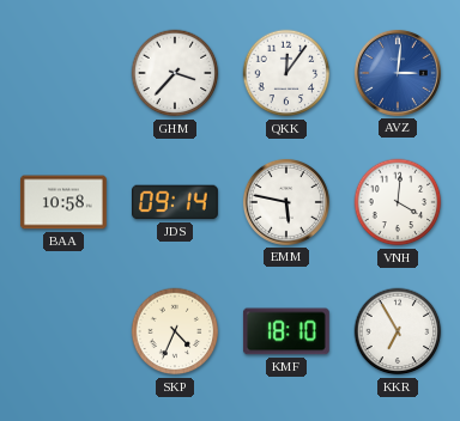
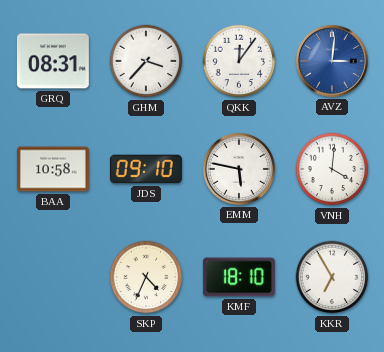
GRQ: none -> 08:31
JDS: 09:14 -> 09:10
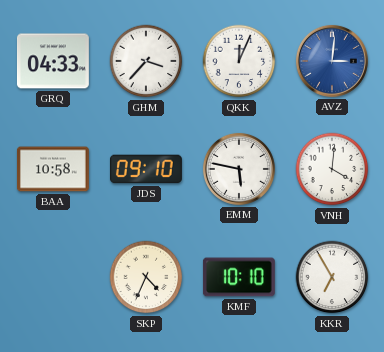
GRQ: 08:31 -> 04:33
QKK: 12:06 -> 12:04
KMF: 18:10 -> 10:10
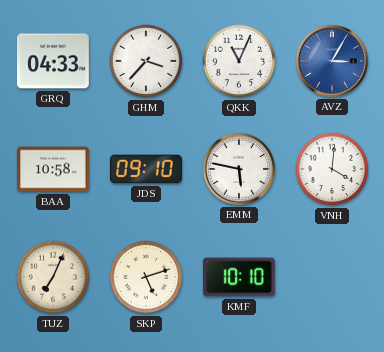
QKK: 12:04 -> 11:04
AVZ: 3:01 -> 3:05
TUZ: none -> 7:04
SKP: 4:34 -> 5:12
KKR: 6:55 -> none
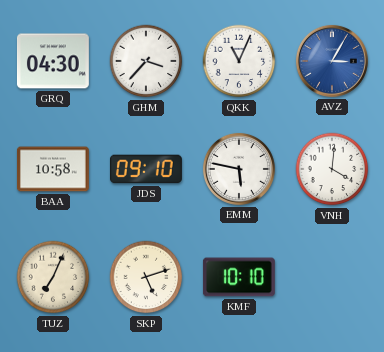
GRQ: 04:33 -> 04:30
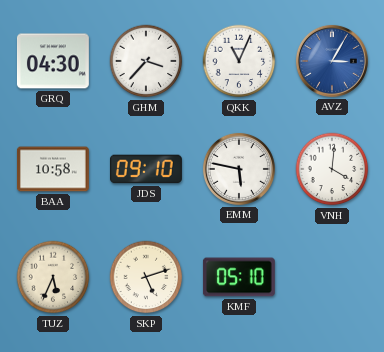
TUZ: 7:04 -> 5:34
KMF: 10:10 -> 05:10
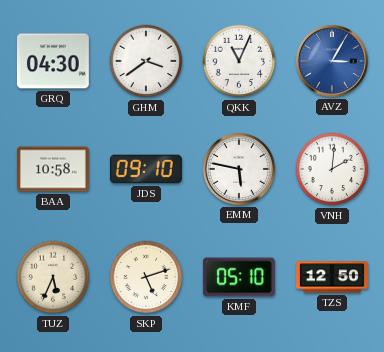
GHM: 3:37 -> 3:39
VNH: 4:01 -> 2:01
TZS: none -> 12:50
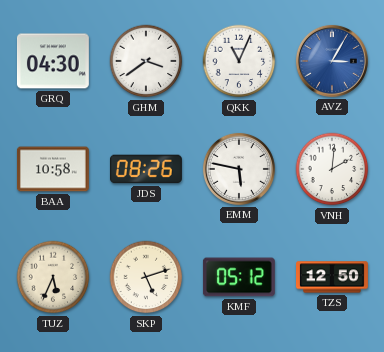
JDS: 09:10 -> 08:26
KMF: 05:10 -> 05:12
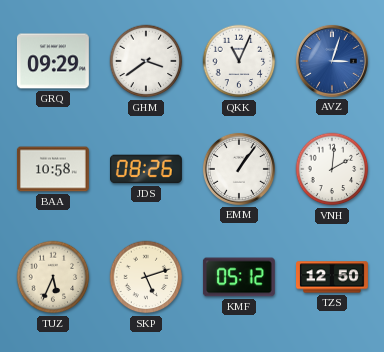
GRQ: 04:30 -> 09:29
AVZ: 3:05 -> 3:03
EMM: 5:47 -> 1:06
